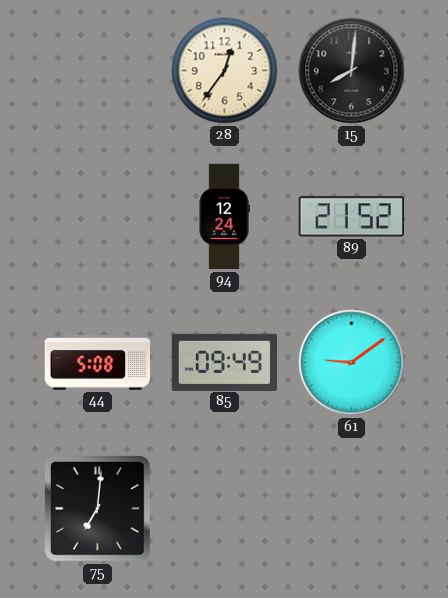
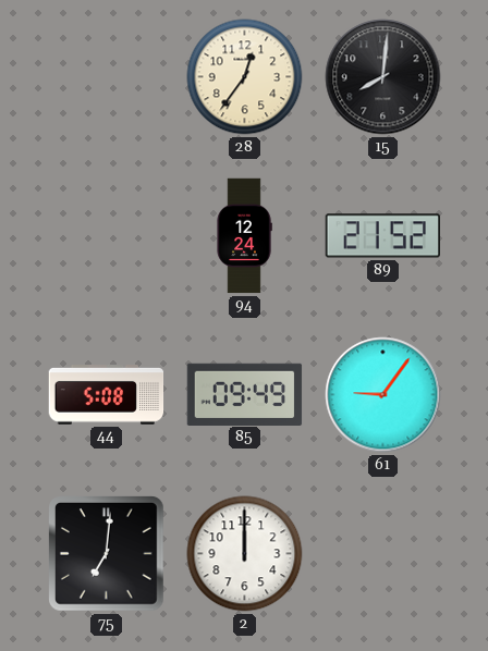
61: 9:09 -> 9:06
2: none -> 12:00
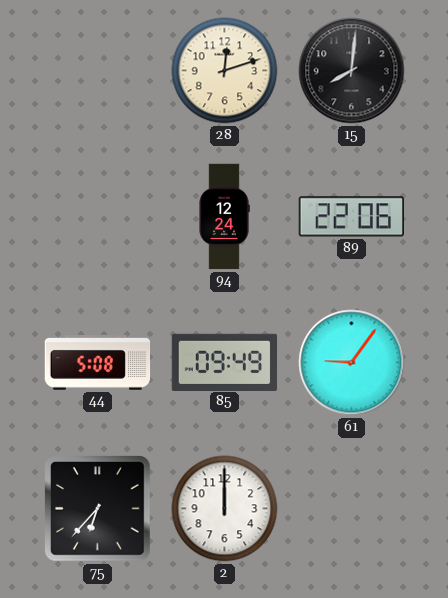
28: 12:36 -> 12:12
89: 21:52 -> 22:06
75: 7:01 -> 6:37
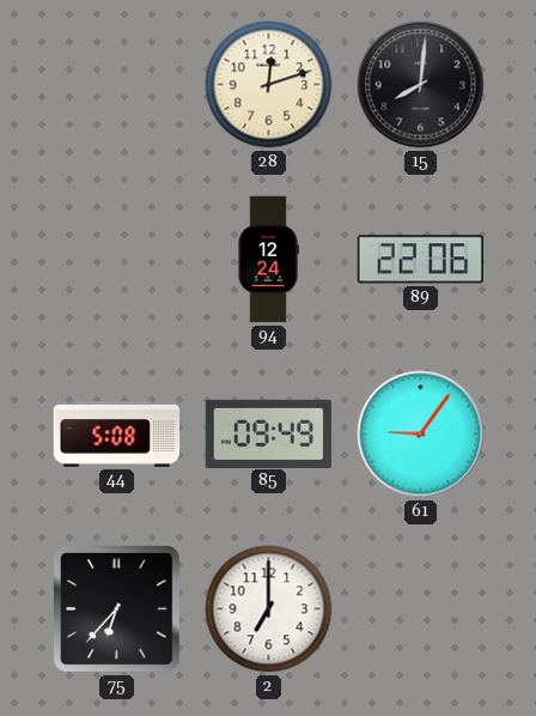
2: 12:00 -> 7:00
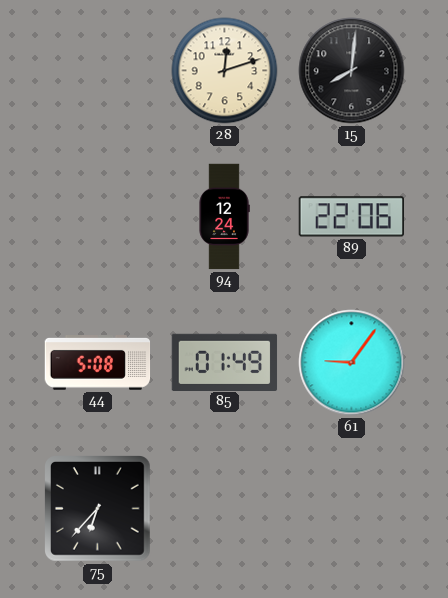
85: 09:49 -> 01:49
2: 7:00 -> none
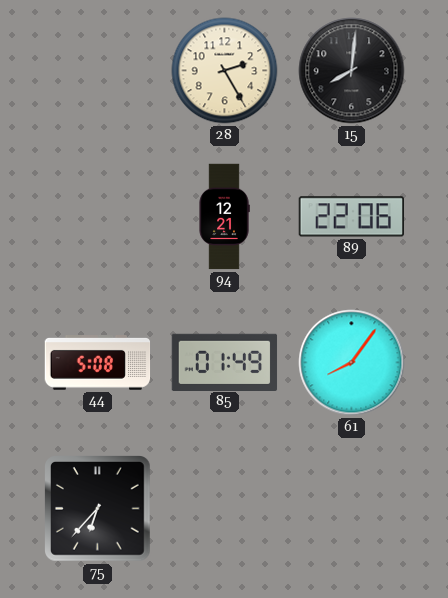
28: 12:12 -> 2:25
94: 12:24 -> 12:21
61: 9:06 -> 8:06
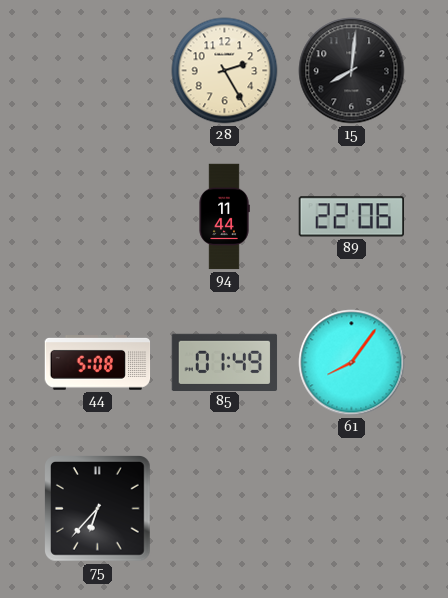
94: 12:21 -> 11:44
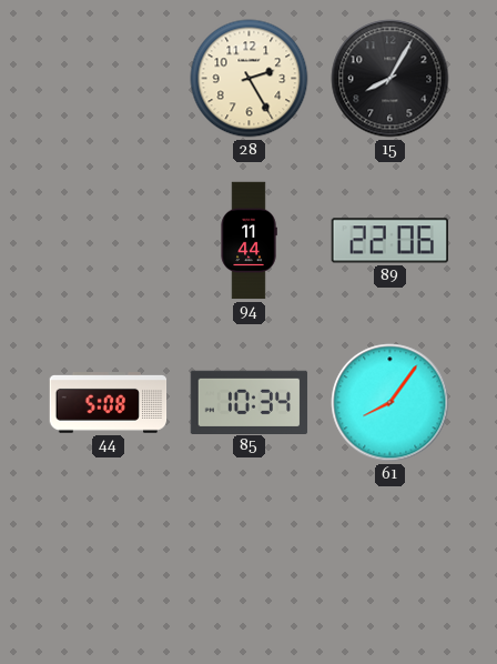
15: 8:01 -> 8:05
85: 01:49 -> 10:34
75: 6:37 -> none
